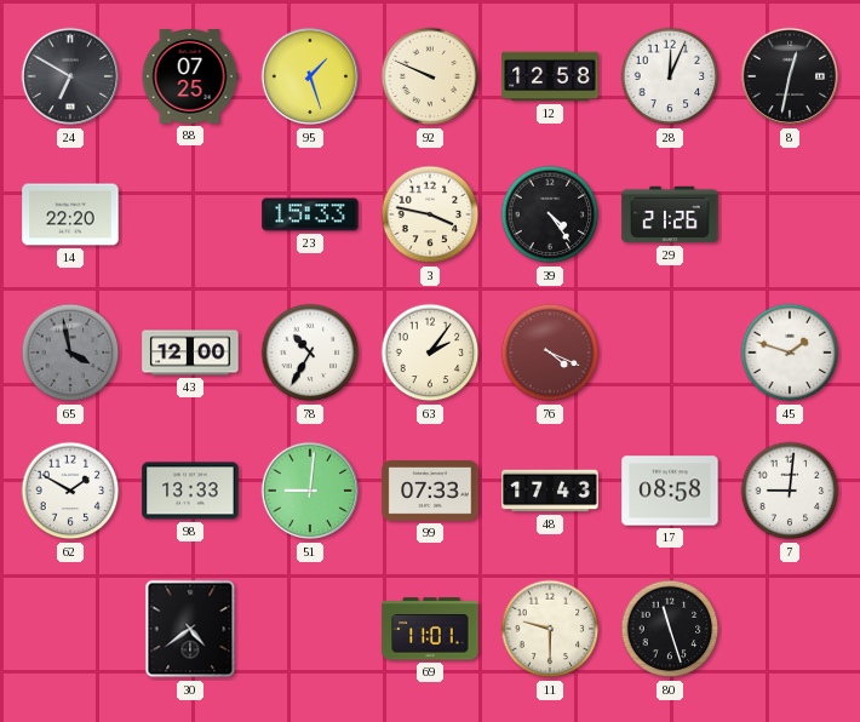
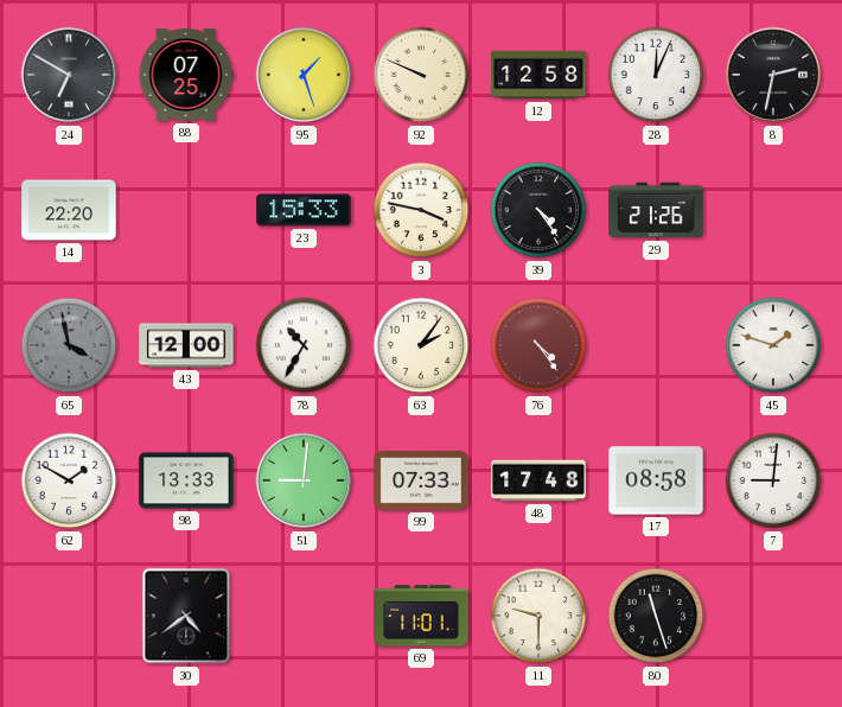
8: 12:32 -> 2:32
76: 4:19 -> 4:24
48: 17:43 -> 17:48
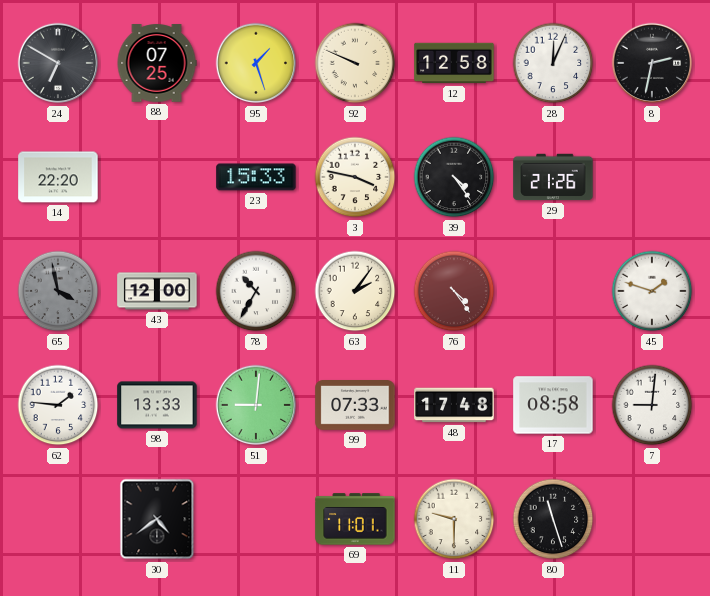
62: 1:50 -> 1:46
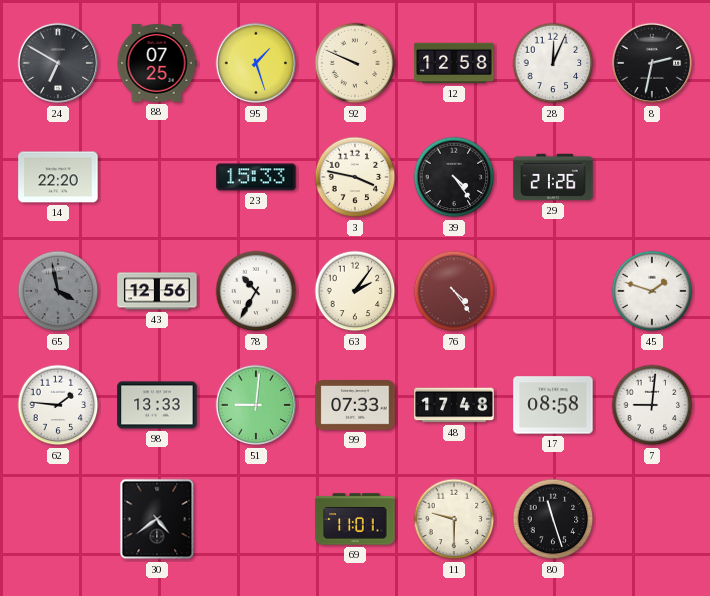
43: 12:00 -> 12:56
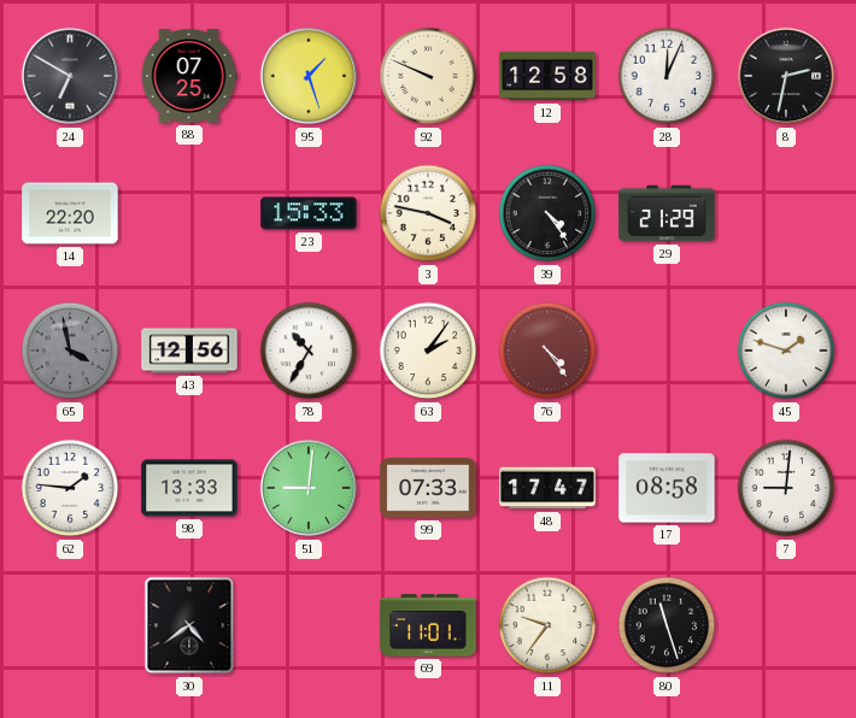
29: 21:26 -> 21:29
48: 17:48 -> 17:47
11: 9:30 -> 9:36
